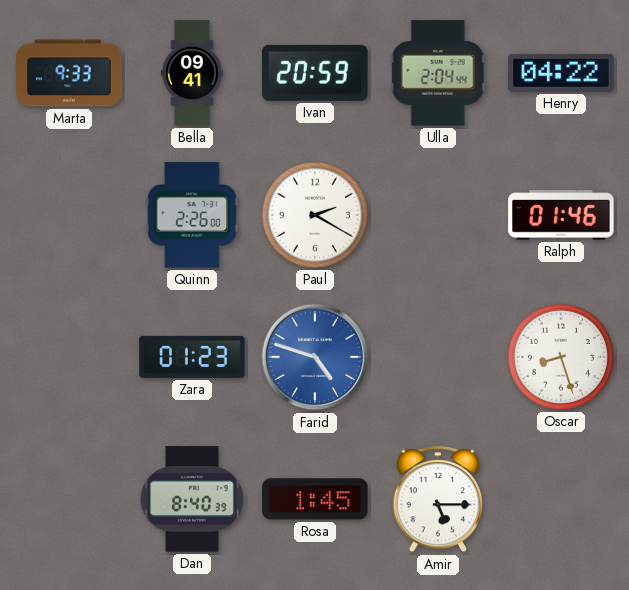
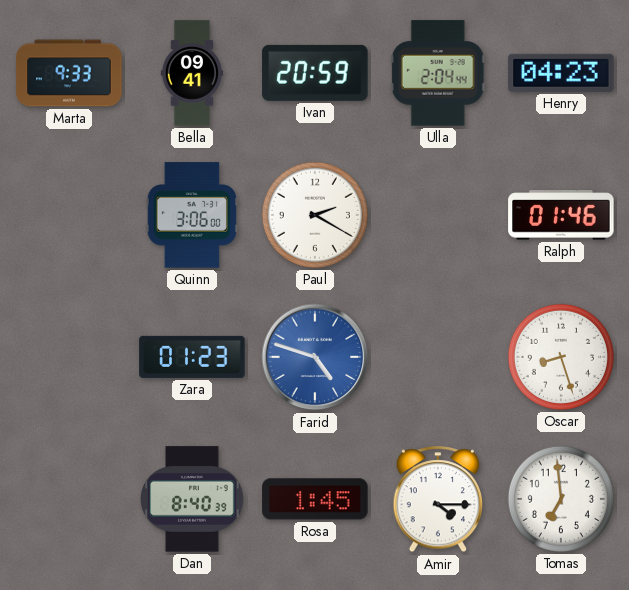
Henry: 04:22 -> 04:23
Quinn: 2:26 -> 3:06
Amir: 5:15 -> 4:15
Tomas: none -> 6:59
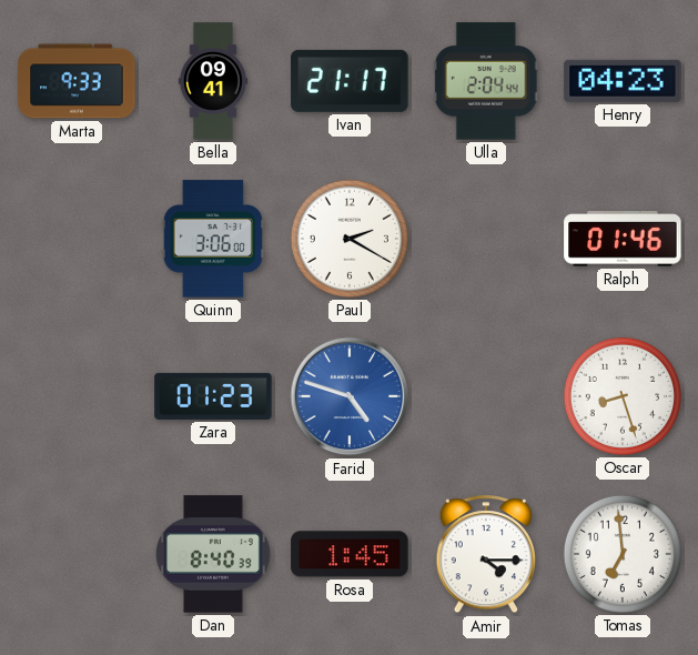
Ivan: 20:59 -> 21:17
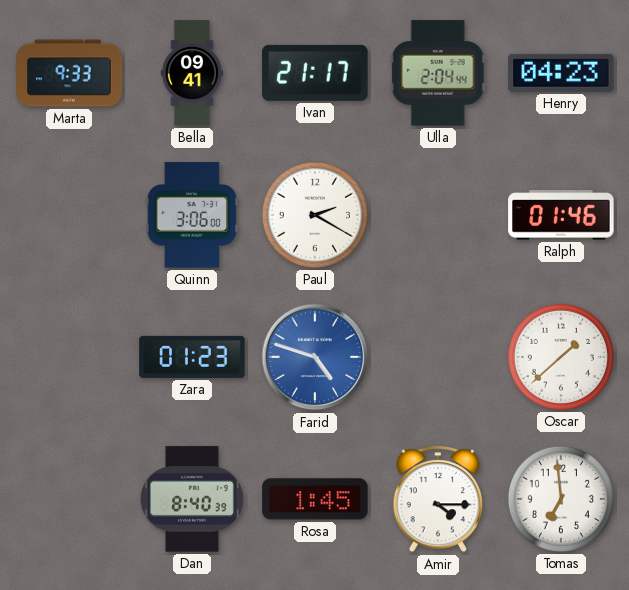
Oscar: 8:27 -> 1:38
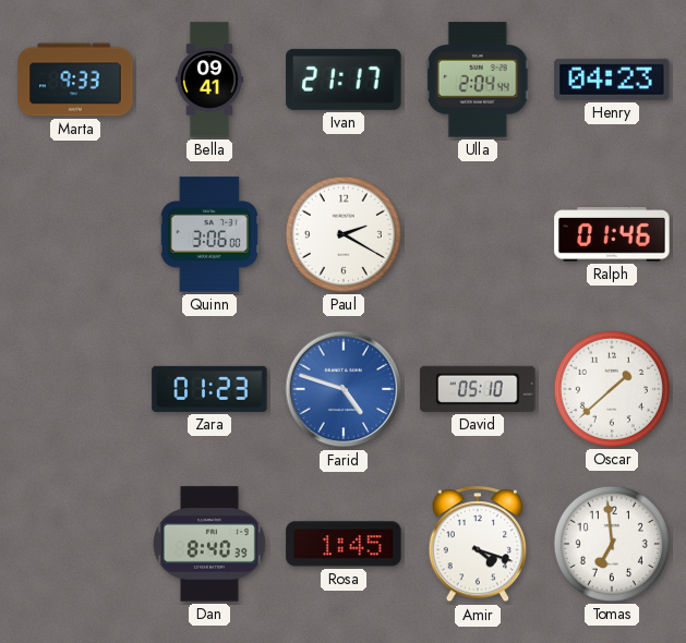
David: none -> 05:10
Amir: 4:15 -> 4:18
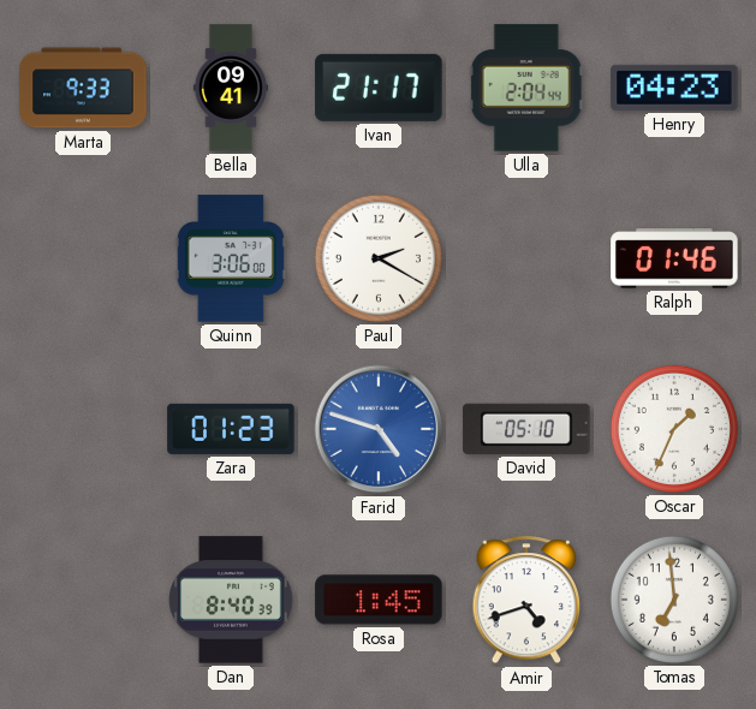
Oscar: 1:38 -> 1:34
Amir: 4:18 -> 4:42
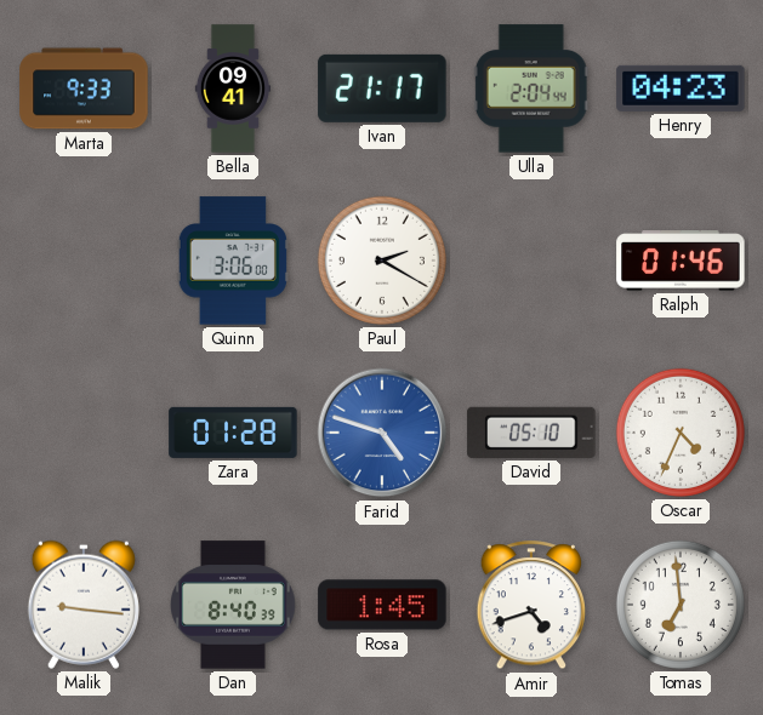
Zara: 01:23 -> 01:28
Oscar: 1:34 -> 4:34
Malik: none -> 9:16
